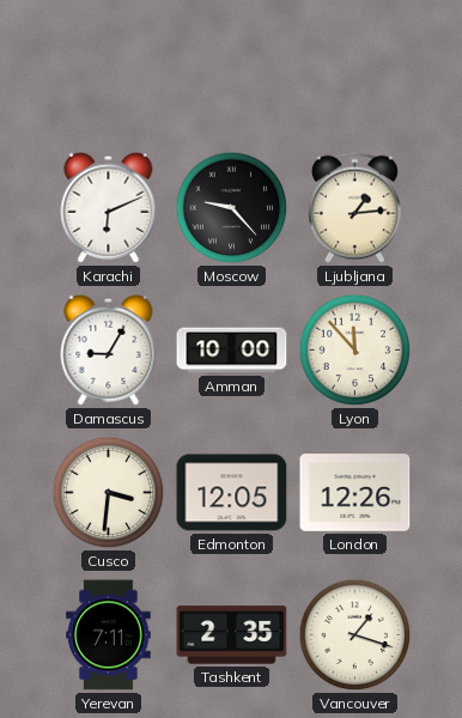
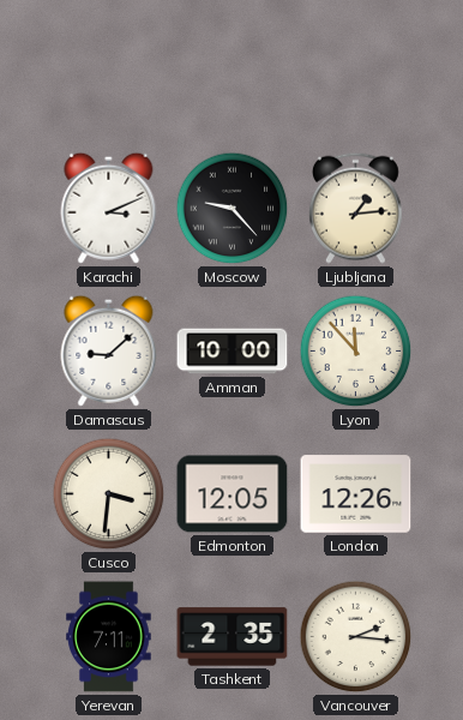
Karachi: 6:11 -> 3:11
Damascus: 9:05 -> 9:08
Vancouver: 1:18 -> 2:16
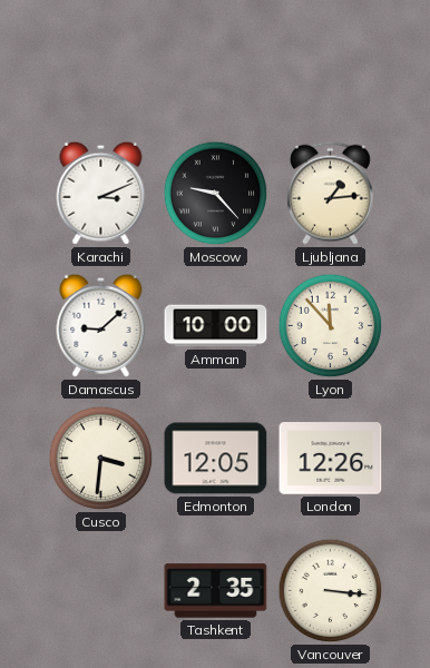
Yerevan: 7:11 -> none
Vancouver: 2:16 -> 3:16
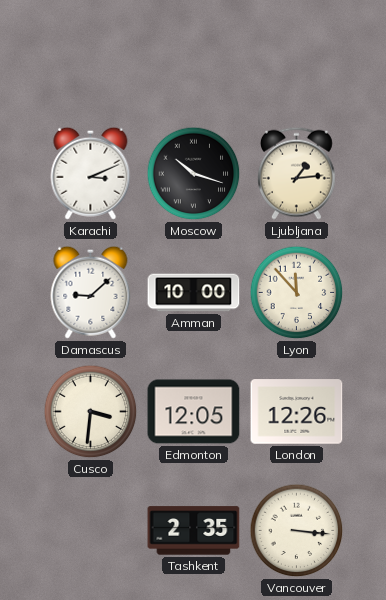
Moscow: 9:23 -> 10:18
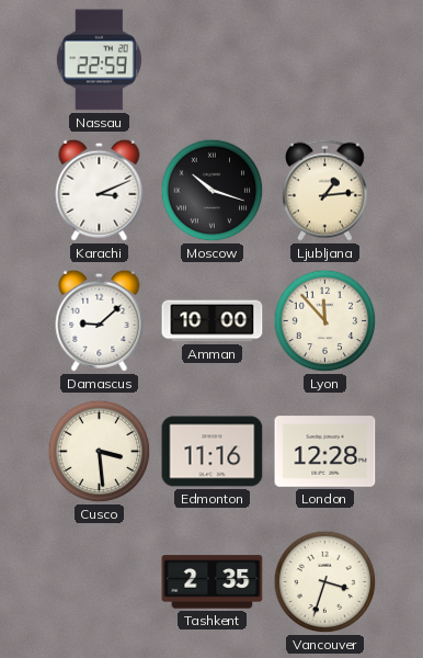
Nassau: none -> 22:59
Cusco: 3:31 -> 3:29
Edmonton: 12:05 -> 11:16
London: 12:26 -> 12:28
Vancouver: 3:16 -> 3:33
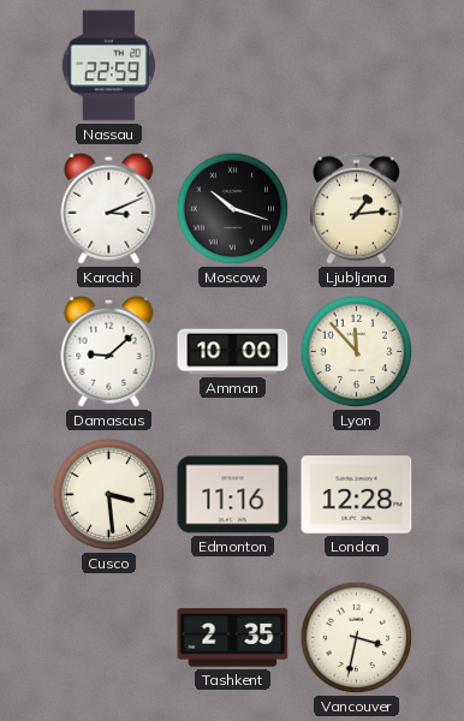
Vancouver: 3:33 -> 3:32
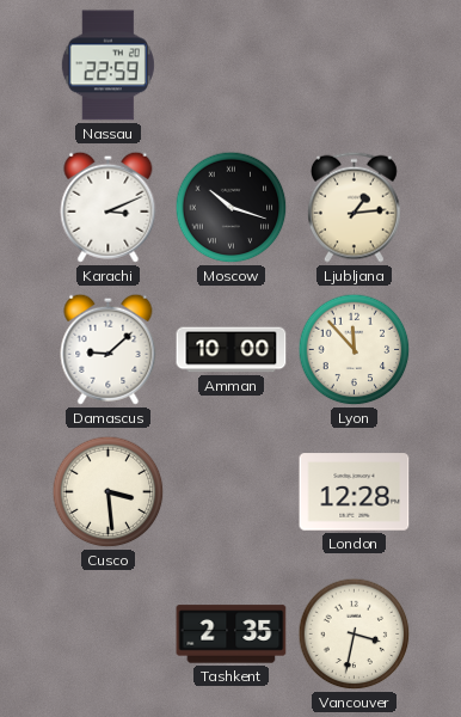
Edmonton: 11:16 -> none
